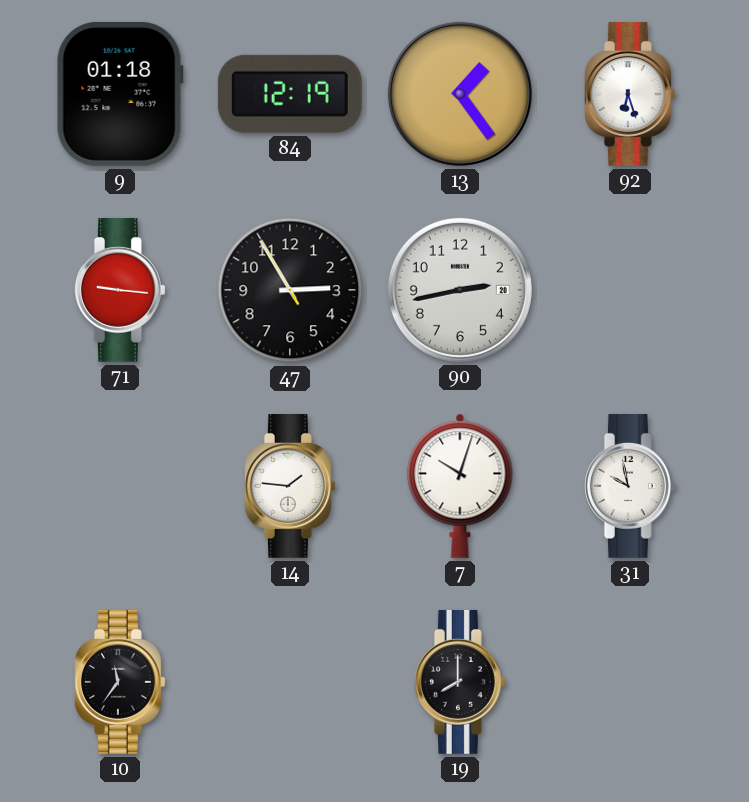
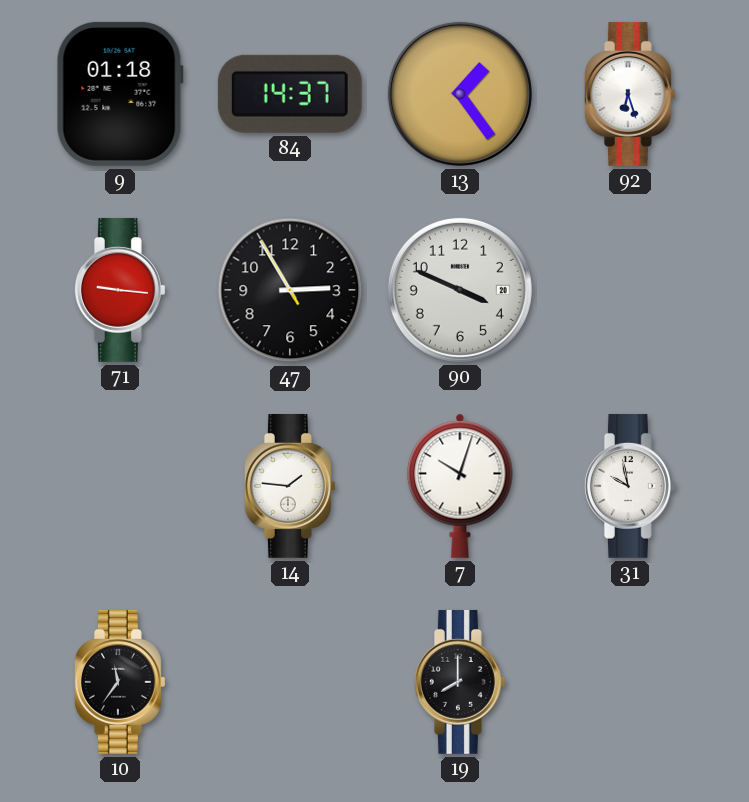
84: 12:19 -> 14:37
90: 2:43 -> 3:49
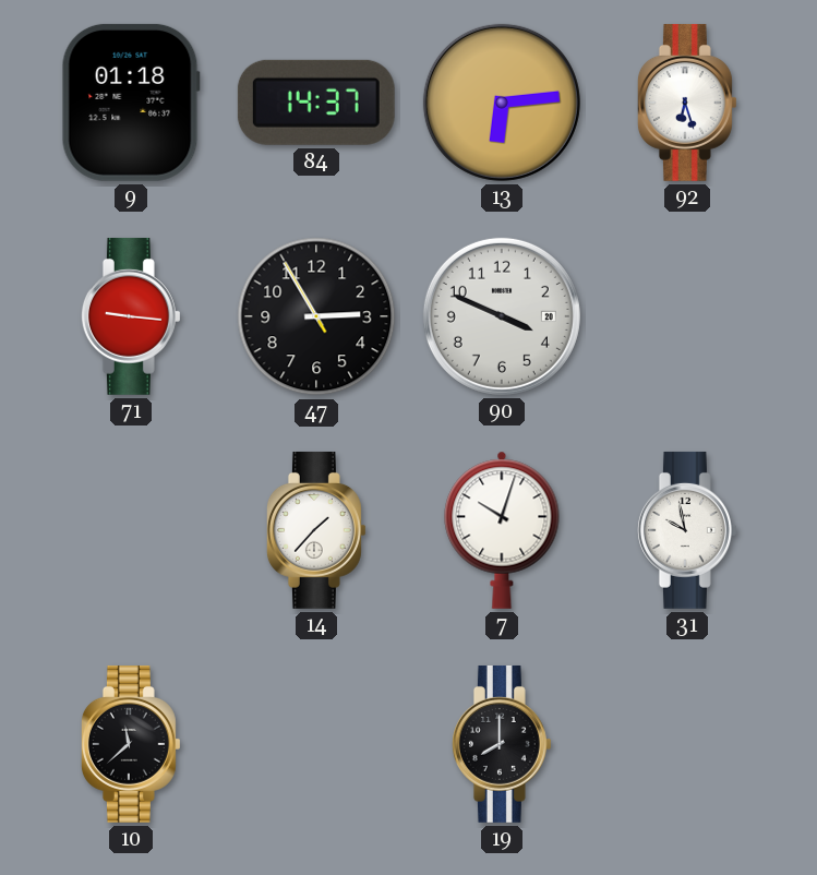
13: 1:24 -> 6:14
14: 1:46 -> 1:37
10: 11:36 -> 11:38
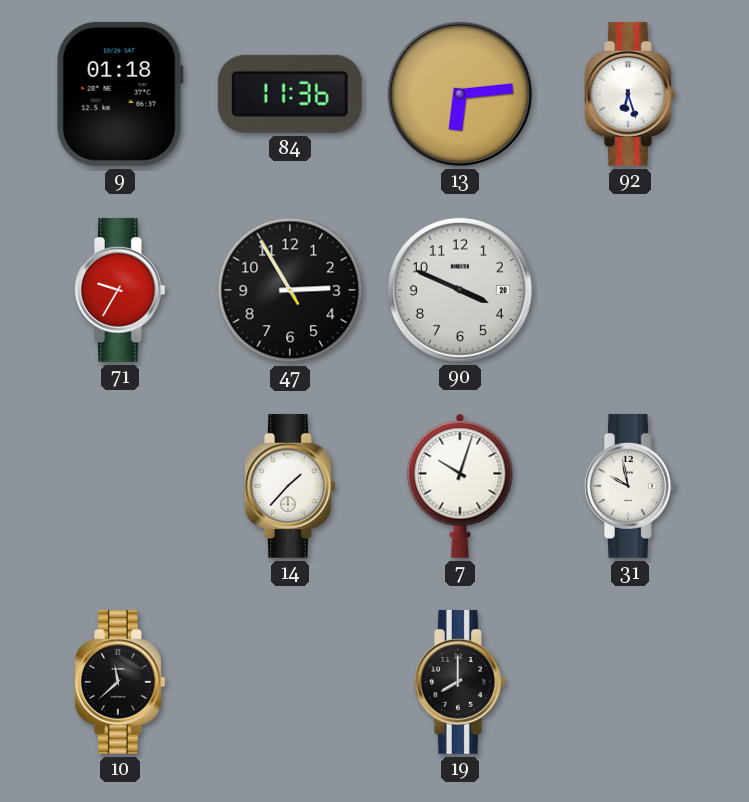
84: 14:37 -> 11:36
71: 9:16 -> 9:35
